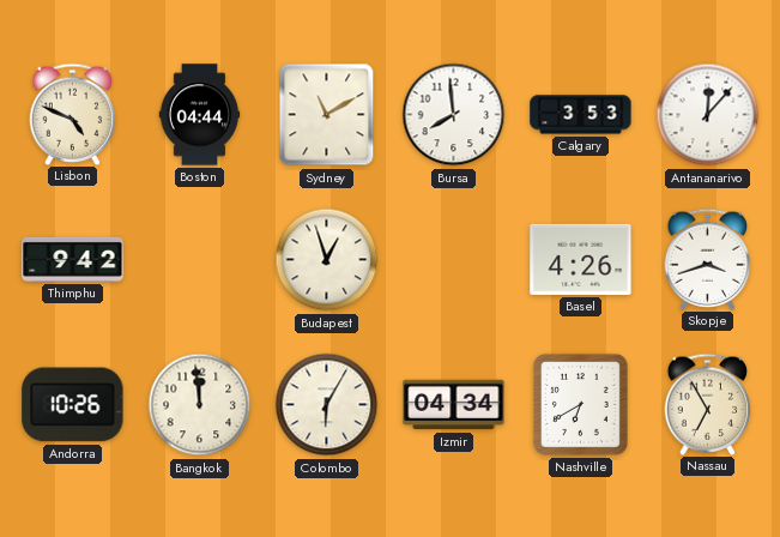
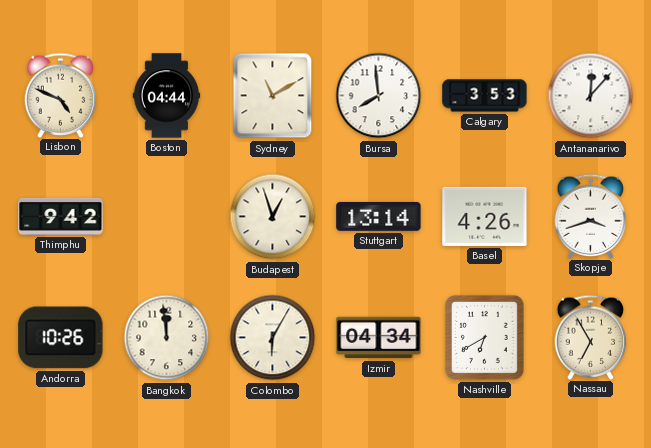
Stuttgart: none -> 13:14
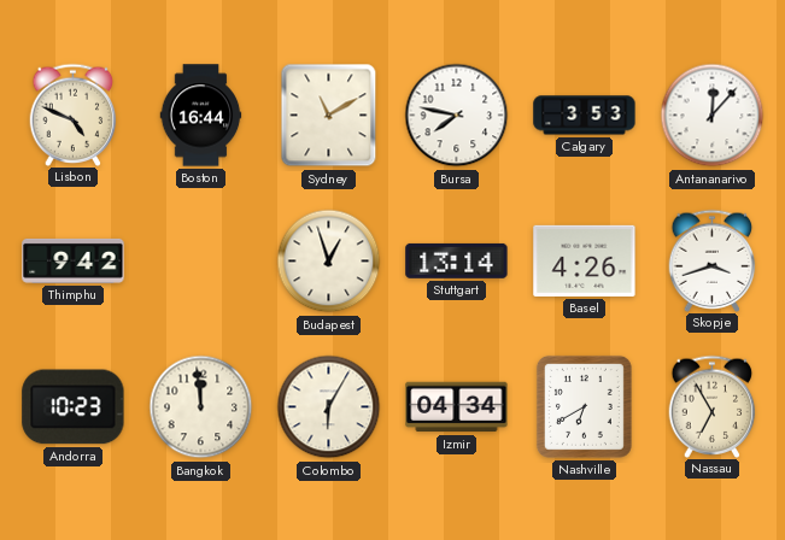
Boston: 04:44 -> 16:44
Bursa: 7:59 -> 7:47
Andorra: 10:26 -> 10:23
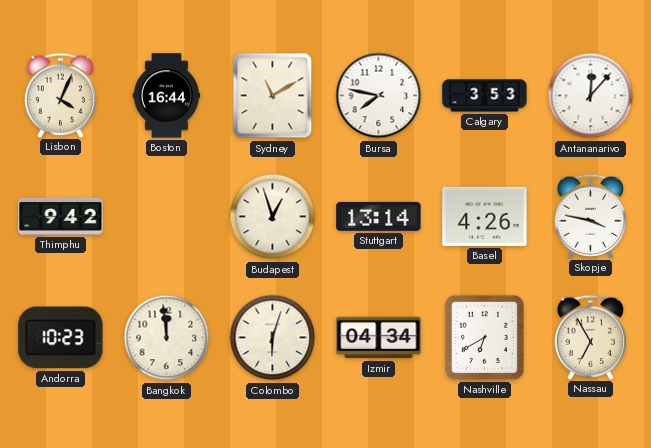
Lisbon: 4:49 -> 4:04
Skopje: 3:42 -> 3:47
Colombo: 6:05 -> 6:03
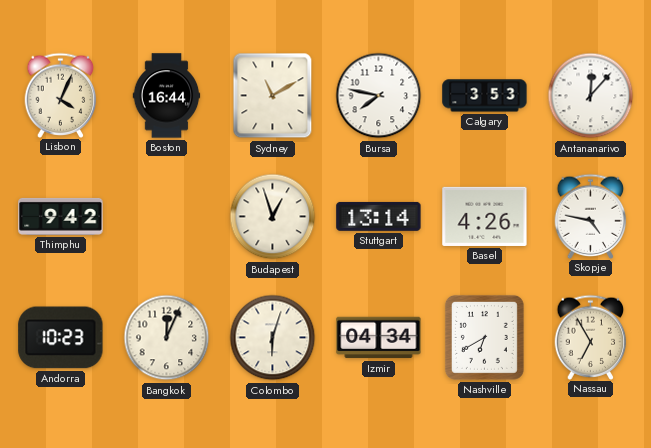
Skopje: 3:47 -> 4:47
Bangkok: 11:59 -> 12:04
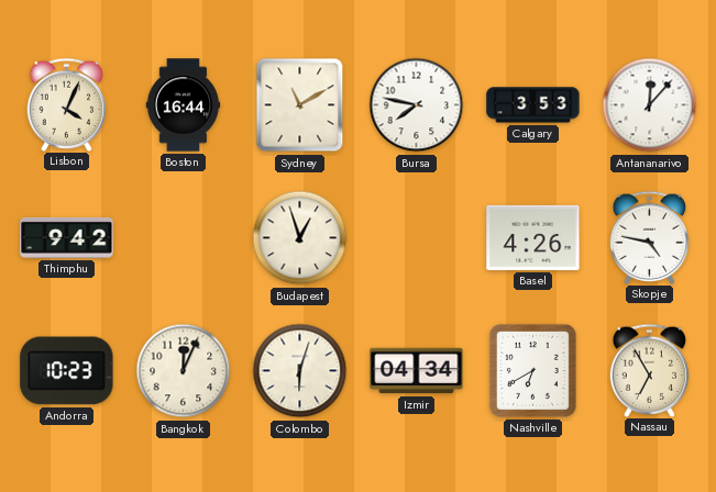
Stuttgart: 13:14 -> none
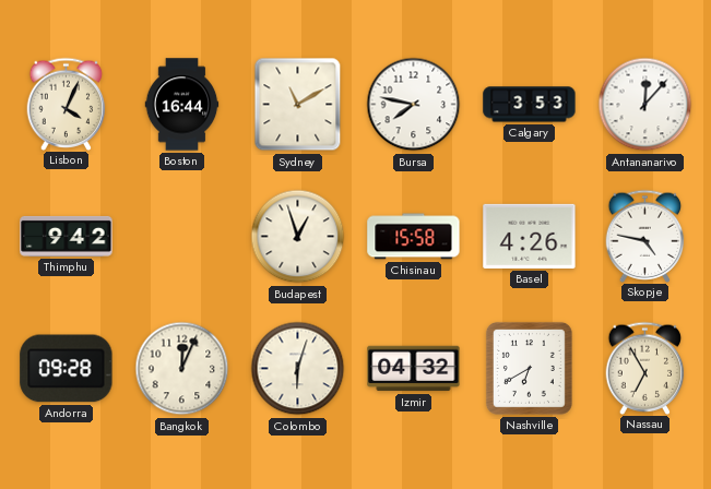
Chisinau: none -> 15:58
Andorra: 10:23 -> 09:28
Izmir: 04:34 -> 04:32
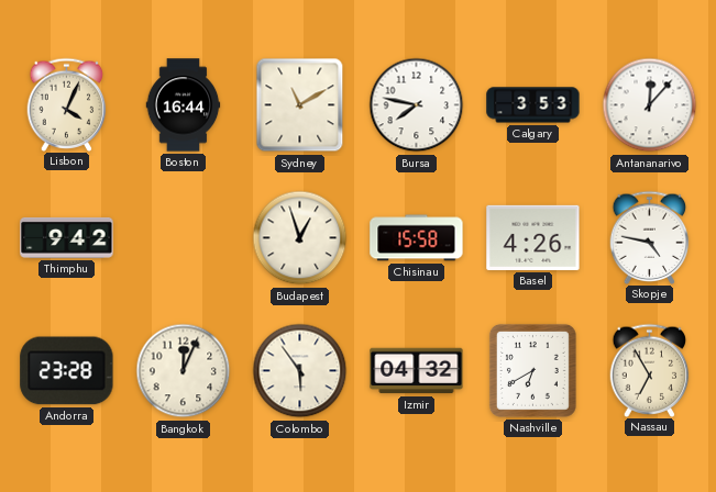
Andorra: 09:28 -> 23:28
Colombo: 6:03 -> 5:54
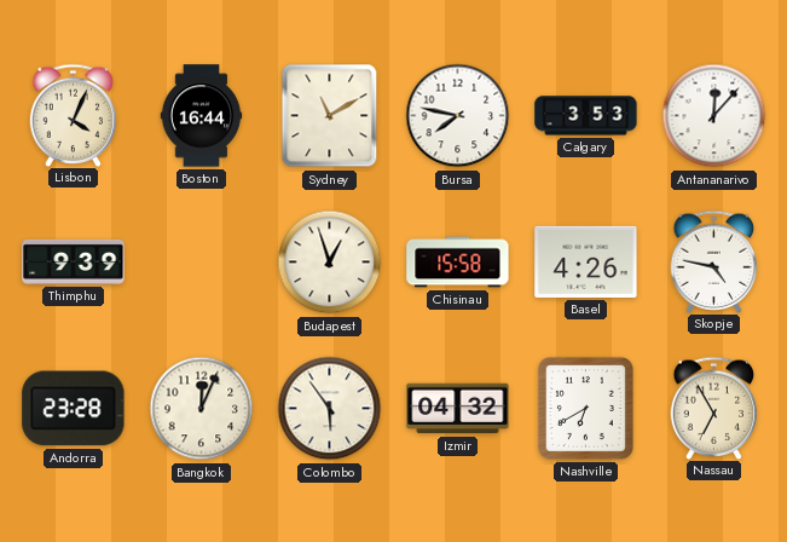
Thimphu: 9:42 -> 9:39
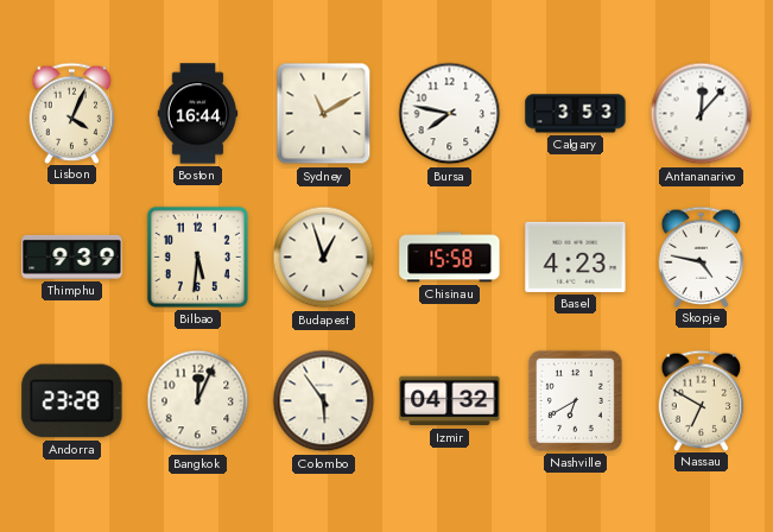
Bilbao: none -> 5:31
Basel: 4:26 -> 4:23
Nassau: 6:55 -> 6:50
